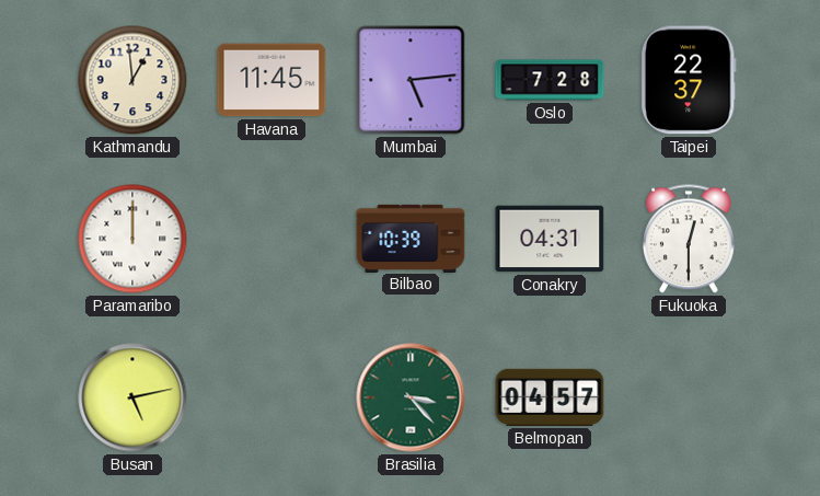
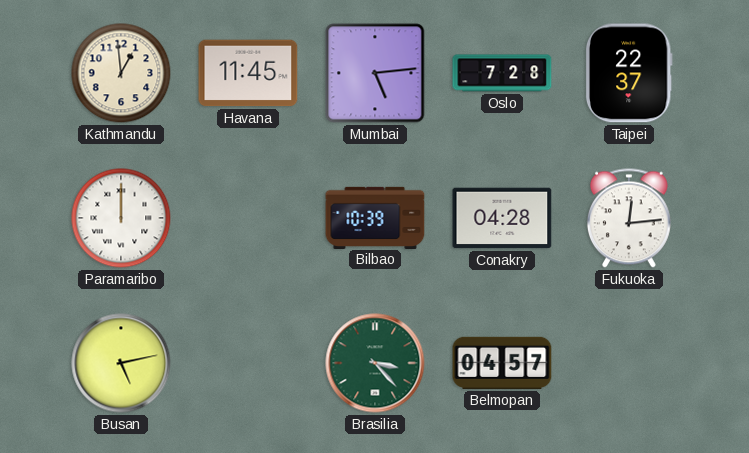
Conakry: 04:31 -> 04:28
Fukuoka: 12:30 -> 12:14
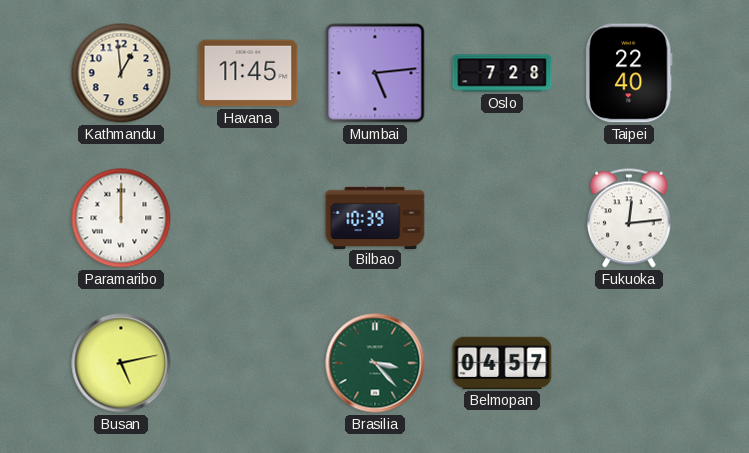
Taipei: 22:37 -> 22:40
Conakry: 04:28 -> none
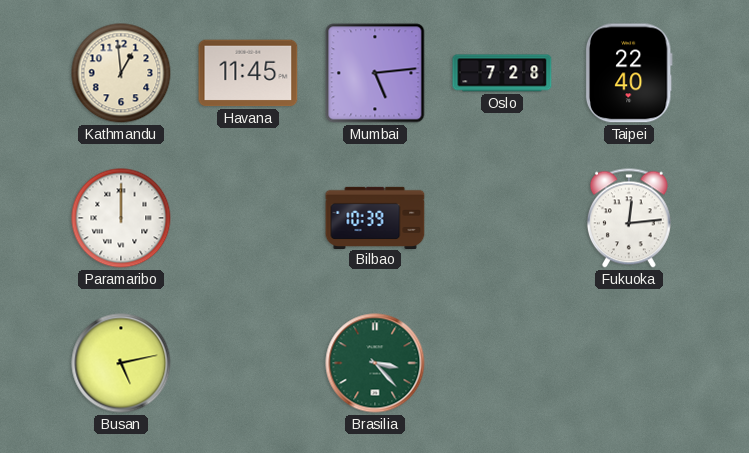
Belmopan: 04:57 -> none
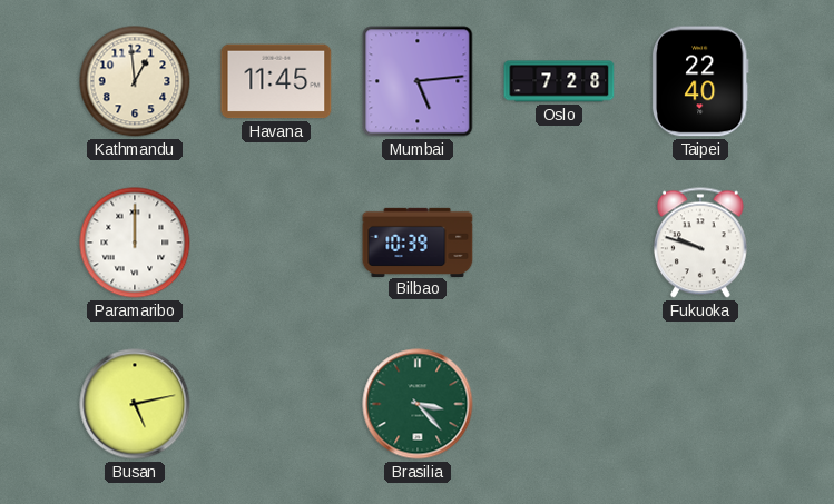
Fukuoka: 12:14 -> 9:48
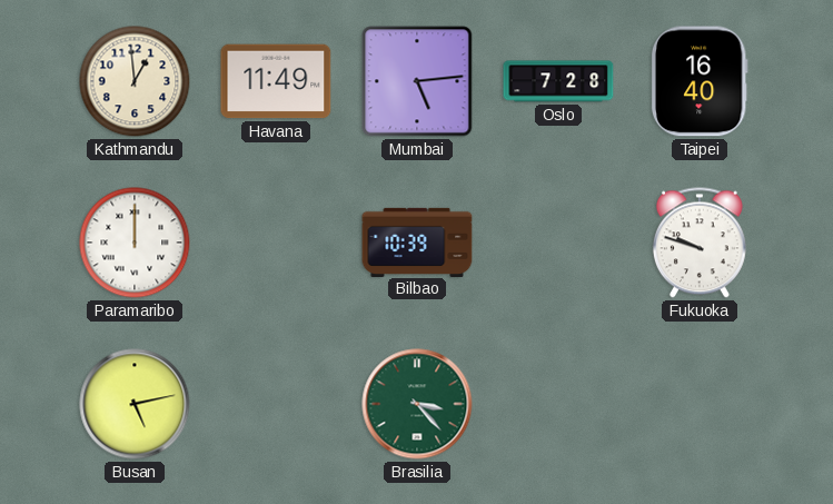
Havana: 11:45 -> 11:49
Taipei: 22:40 -> 16:40
